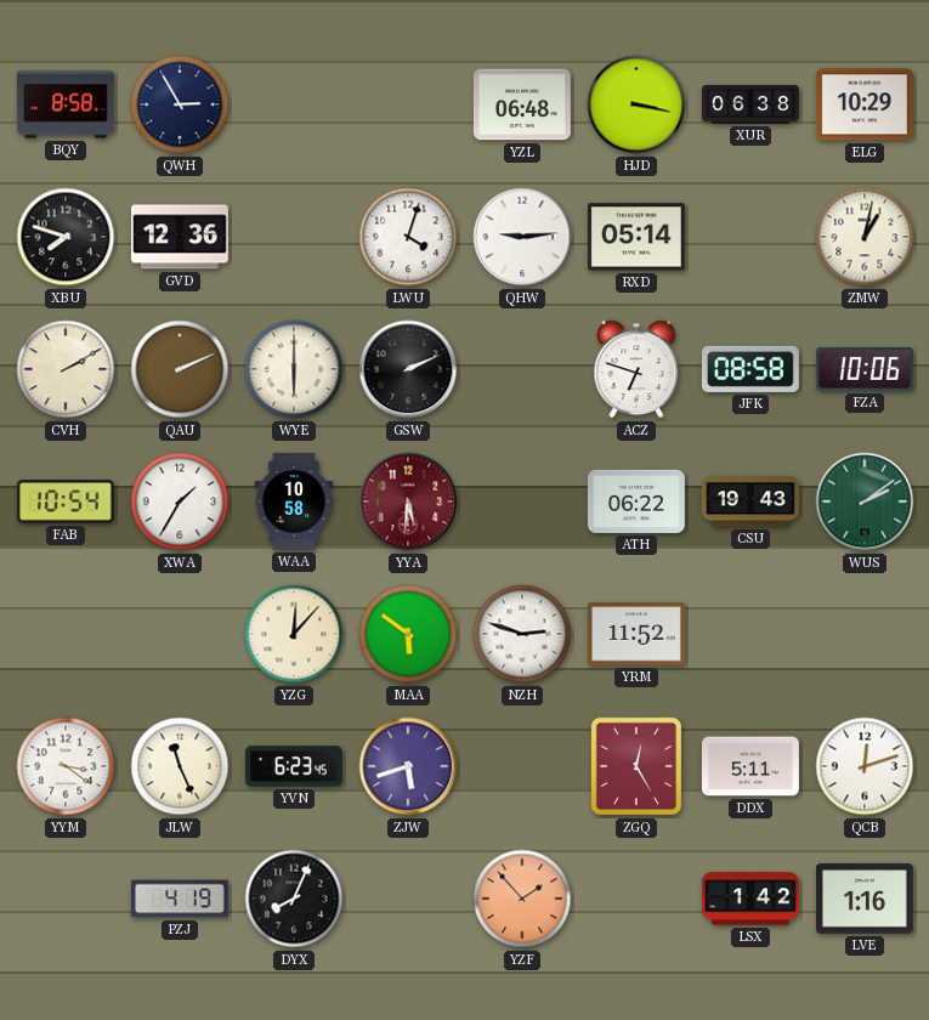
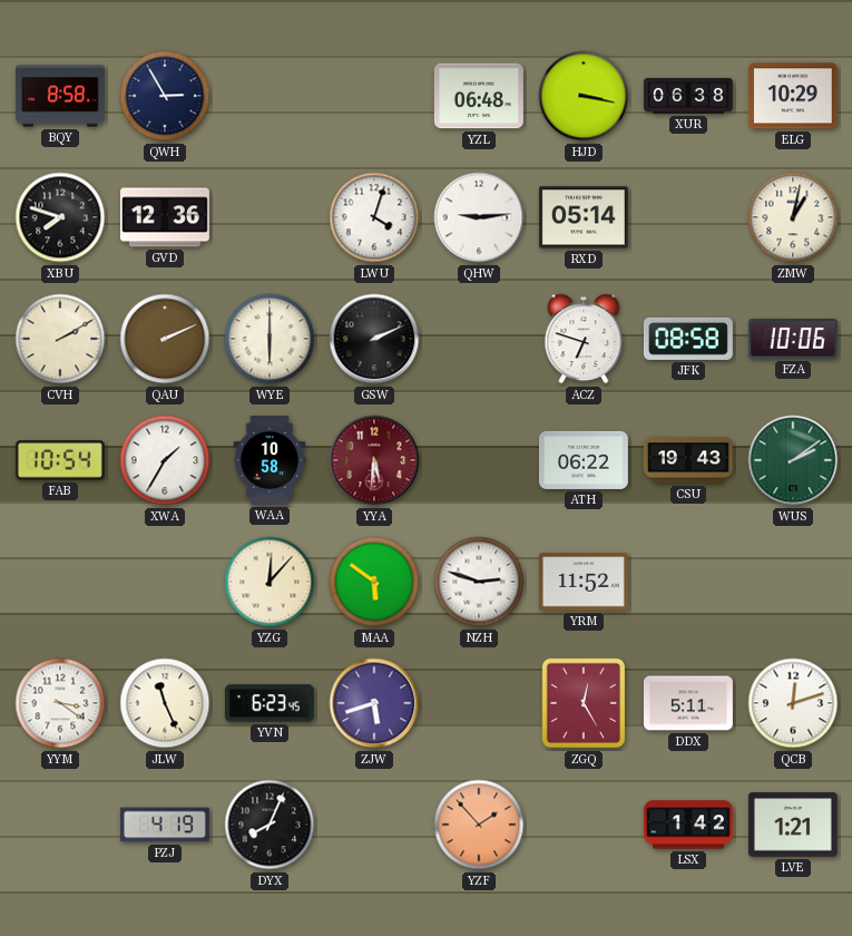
LVE: 1:16 -> 1:21
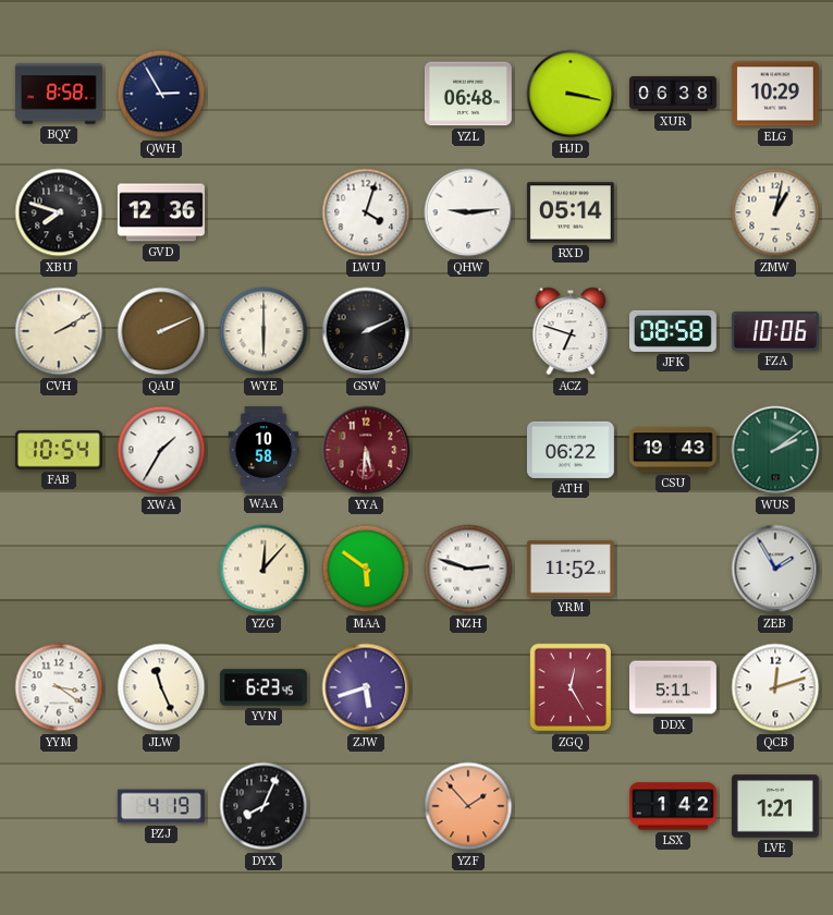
ZEB: none -> 1:55
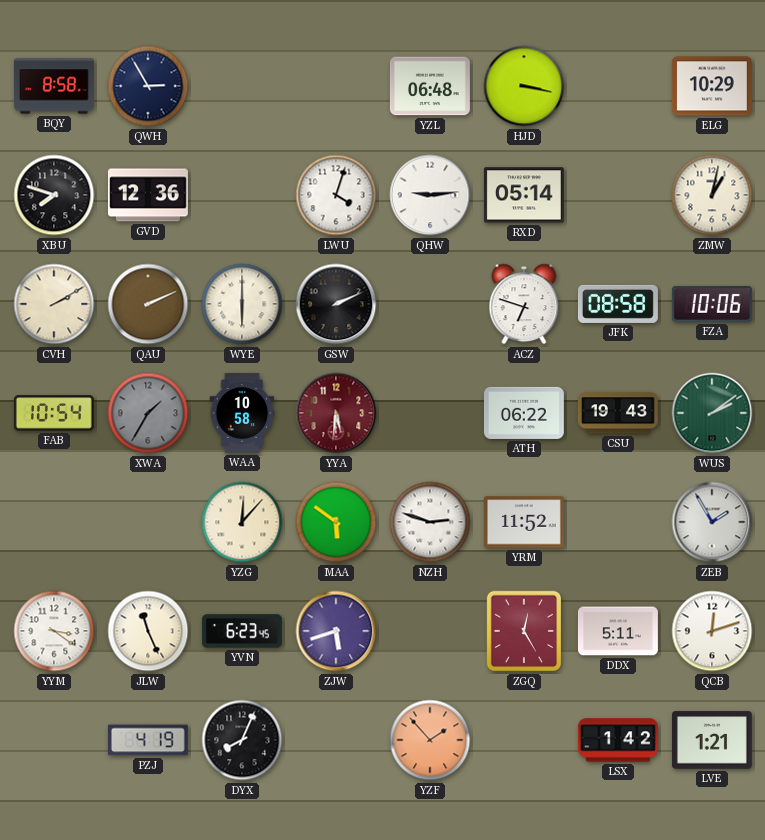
XUR: 06:38 -> none
XWA dial: white -> grey
